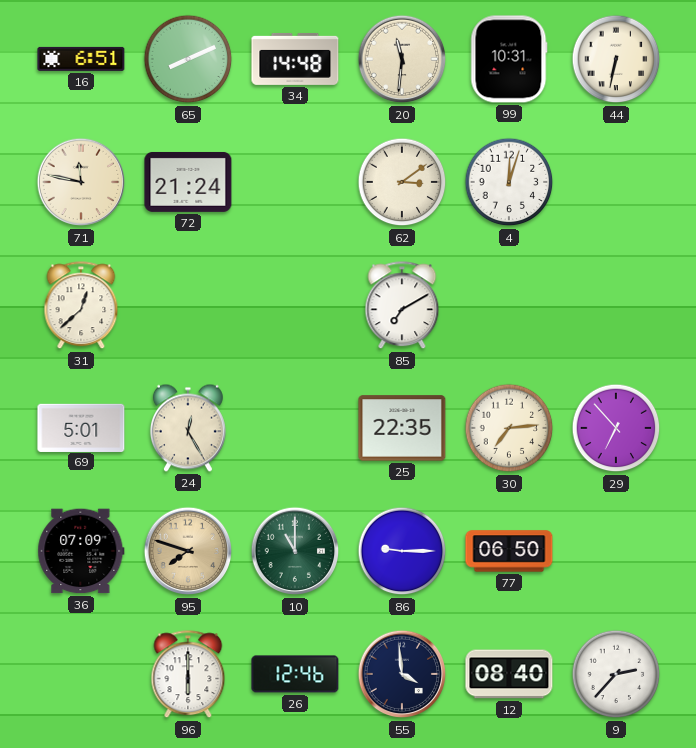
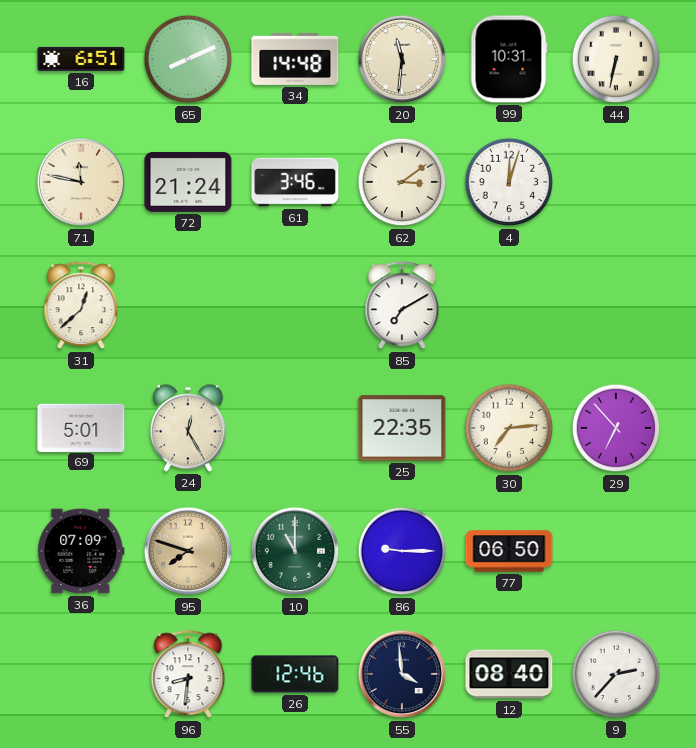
61: none -> 3:46
96: 6:00 -> 8:31
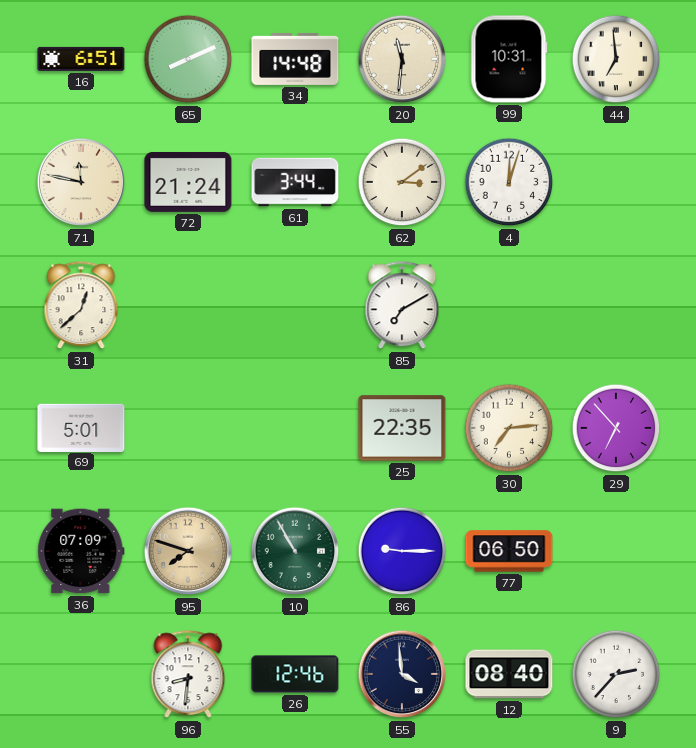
44: 6:32 -> 6:59
61: 3:46 -> 3:44
24: 12:25 -> none
10: 11:00 -> 10:55
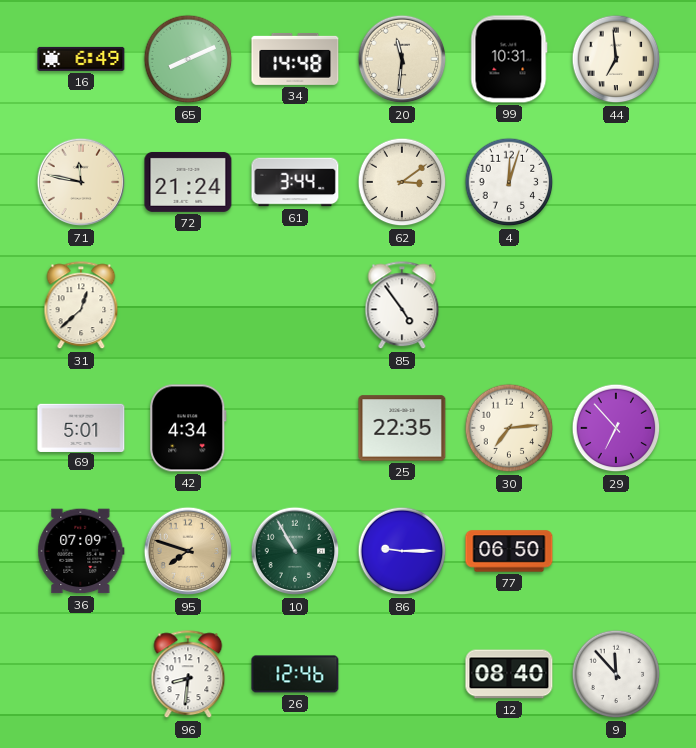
16: 6:51 -> 6:49
85: 7:10 -> 4:54
42: none -> 4:34
55: 3:59 -> none
9: 2:37 -> 11:53
